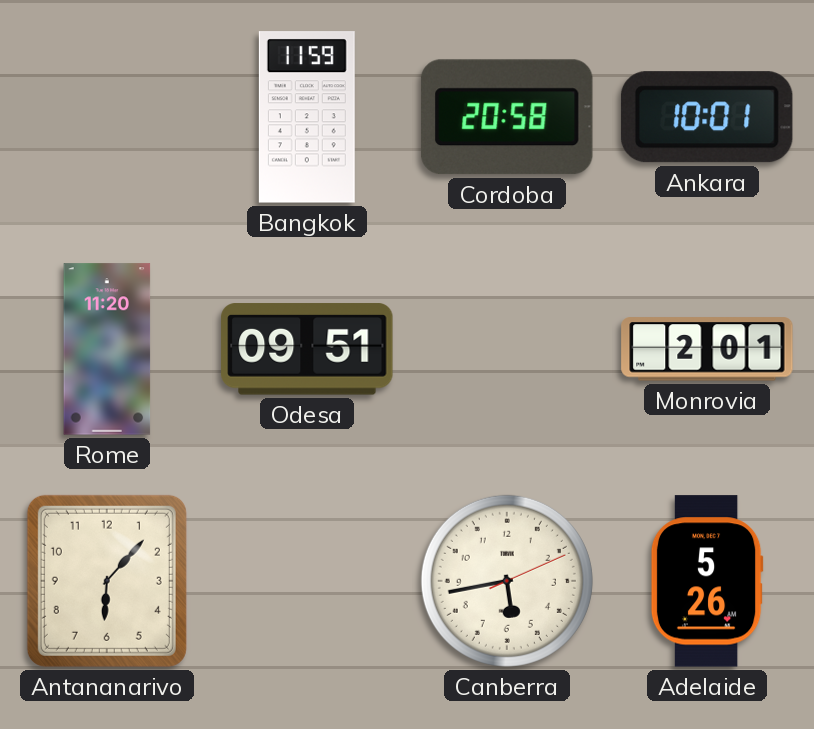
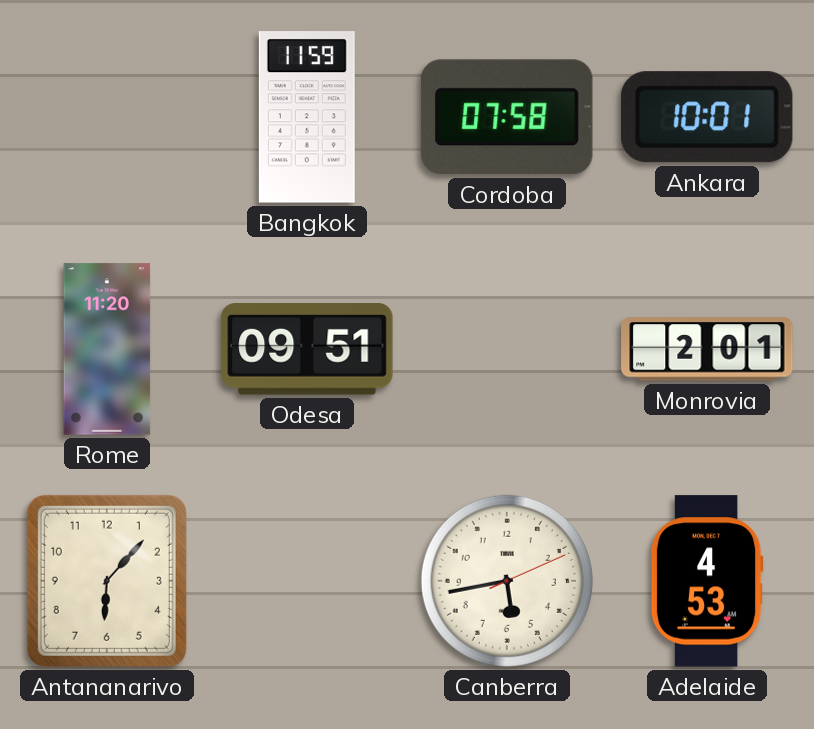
Cordoba: 20:58 -> 07:58
Adelaide: 5:26 -> 4:53
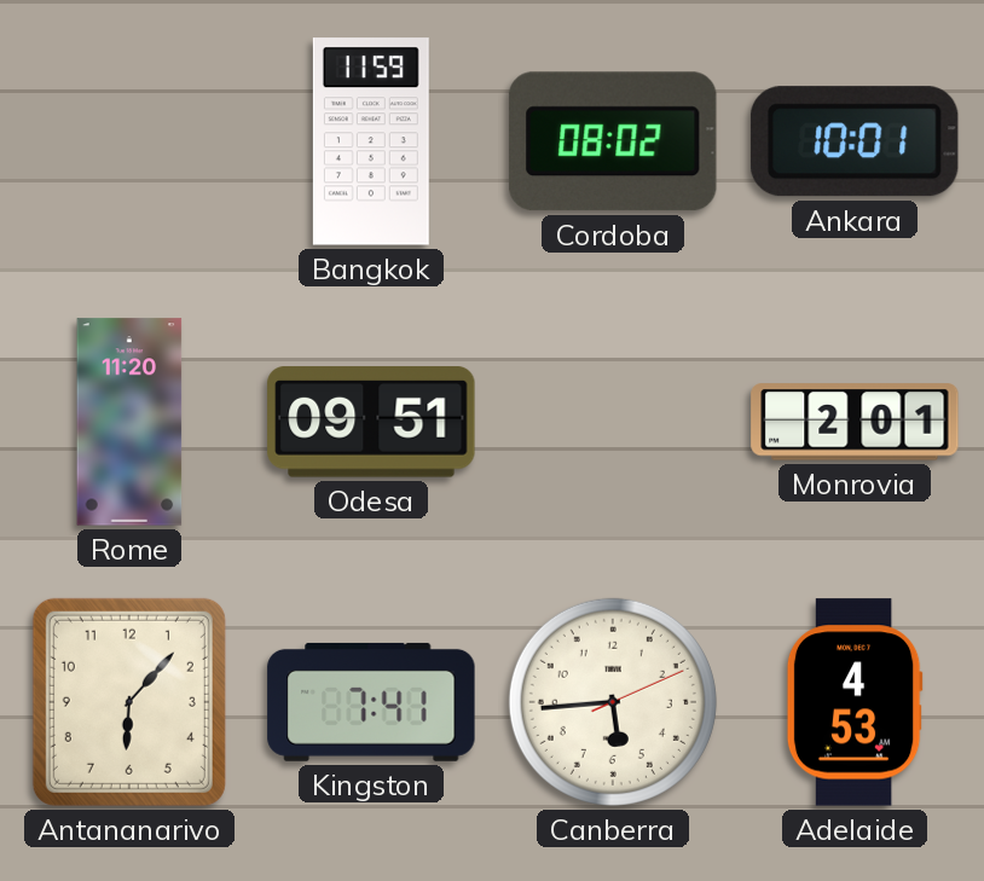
Cordoba: 07:58 -> 08:02
Kingston: none -> 7:41
Canberra: 5:43 -> 5:44
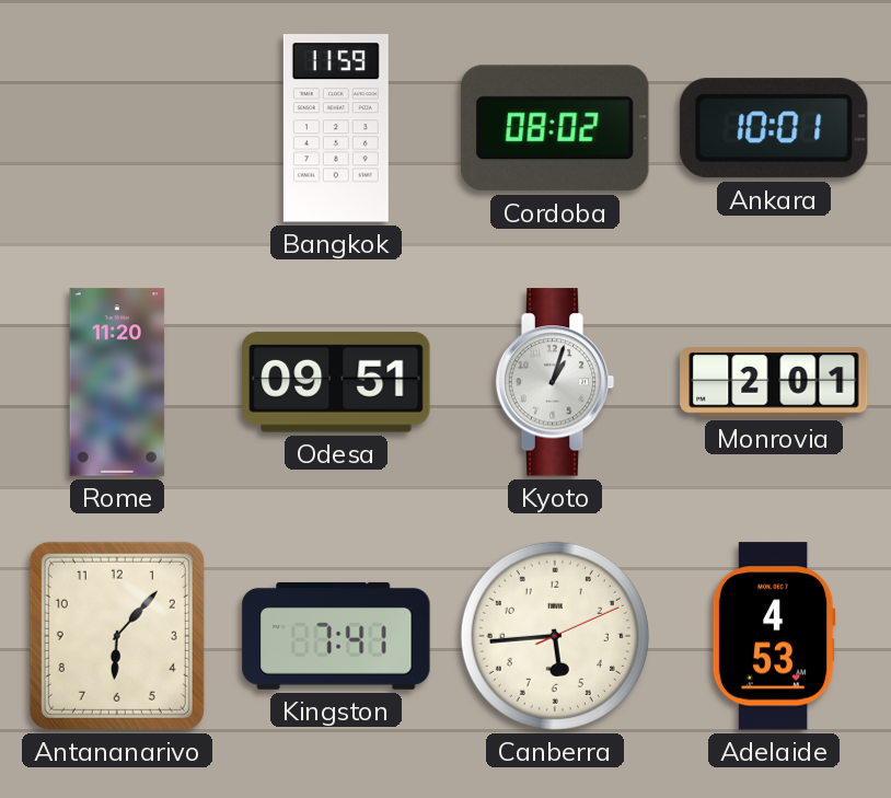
Kyoto: none -> 1:03
